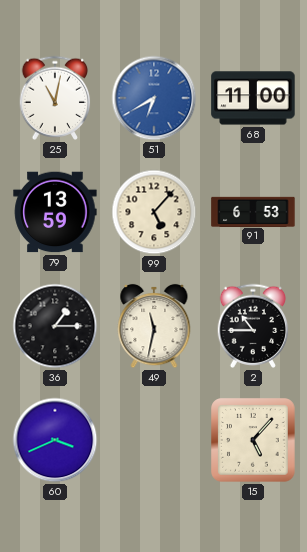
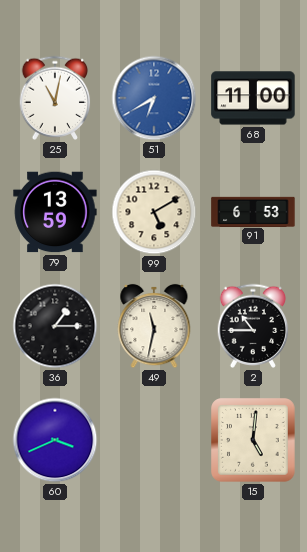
99: 5:07 -> 5:10
15: 5:07 -> 5:01
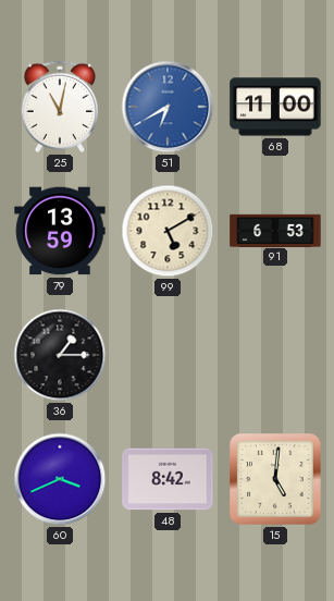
49: 11:32 -> none
2: 10:45 -> none
48: none -> 8:42
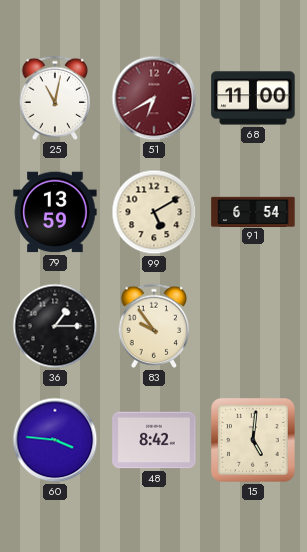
51 dial: blue -> burgundy
91: 6:53 -> 6:54
83: none -> 9:54
60: 3:41 -> 3:46
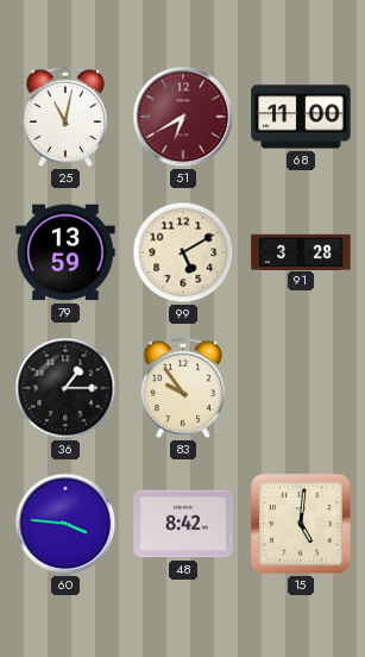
91: 6:54 -> 3:28
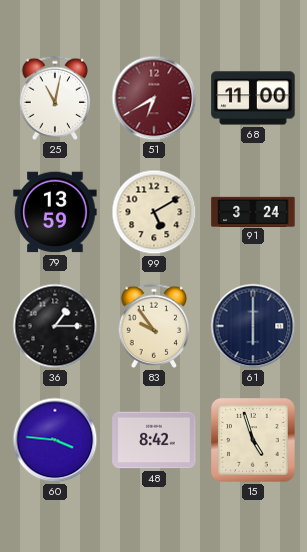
91: 3:28 -> 3:24
61: none -> 6:00
15: 5:01 -> 4:57
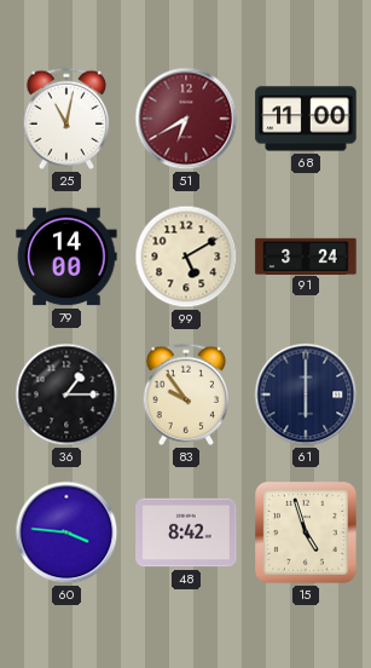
79: 13:59 -> 14:00
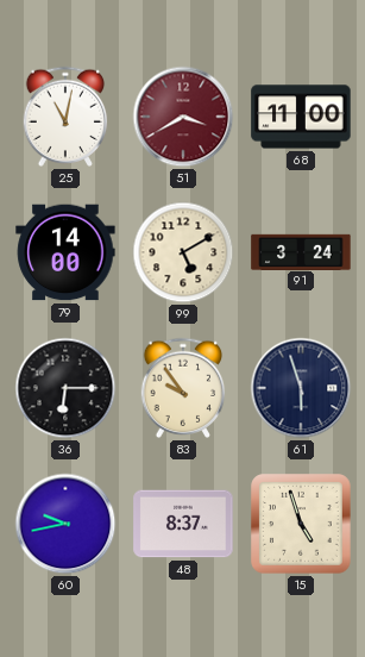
51: 6:40 -> 3:40
36: 1:15 -> 6:15
61: 6:00 -> 5:57
60: 3:46 -> 9:43
48: 8:42 -> 8:37
